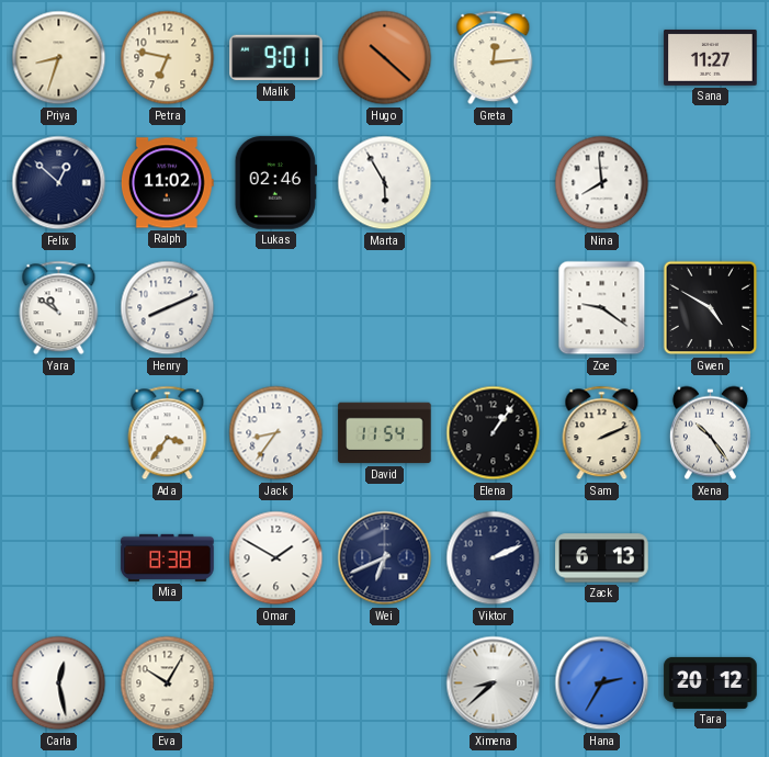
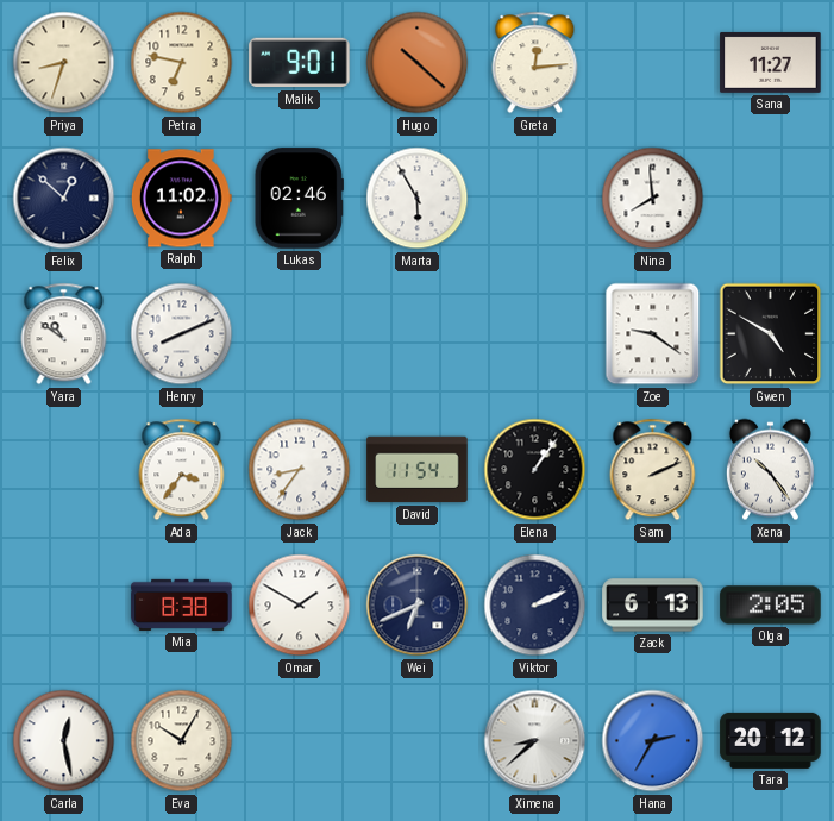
Olga: none -> 2:05
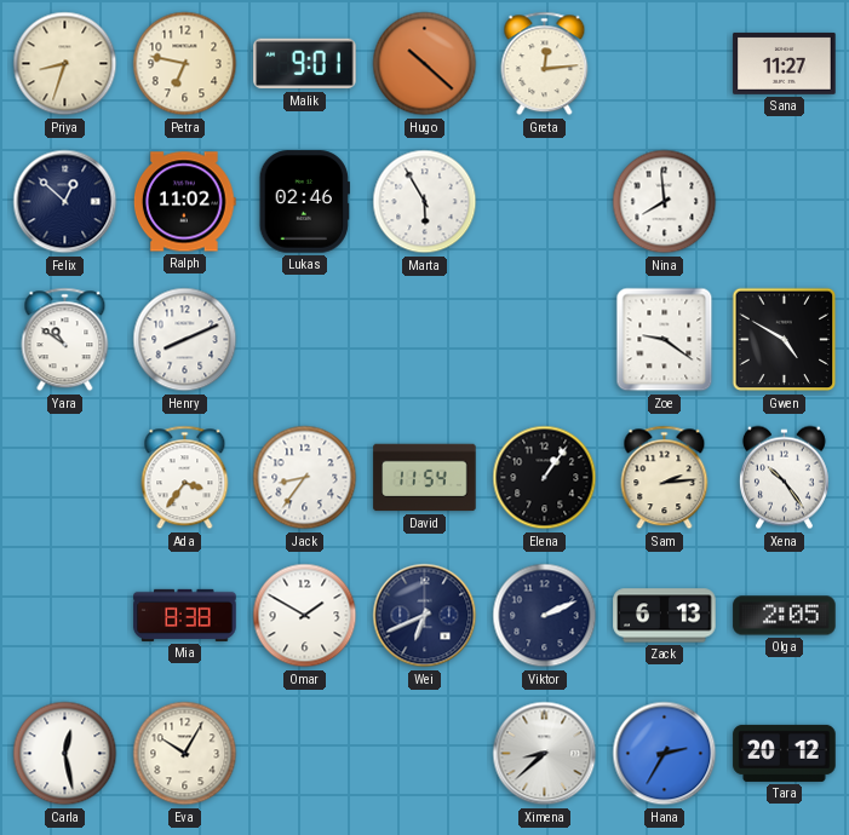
Sam: 2:11 -> 2:14
